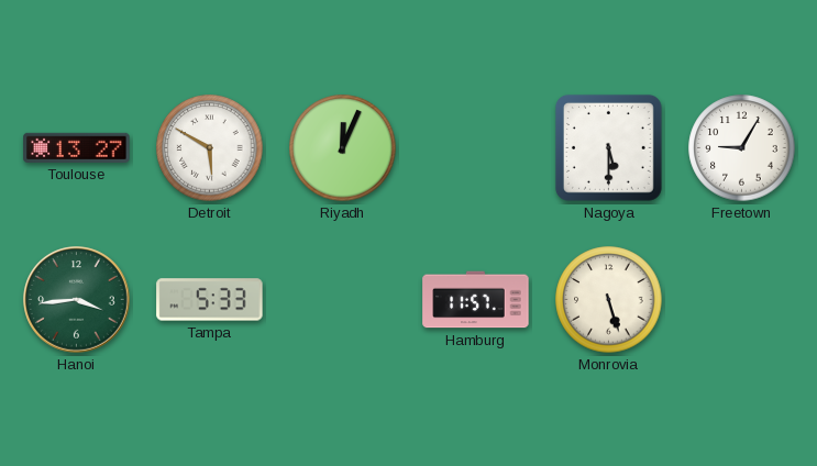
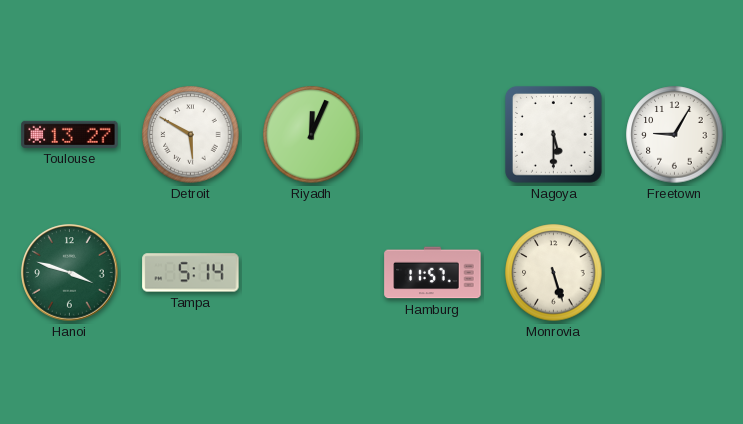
Hanoi: 3:44 -> 3:48
Tampa: 5:33 -> 5:14
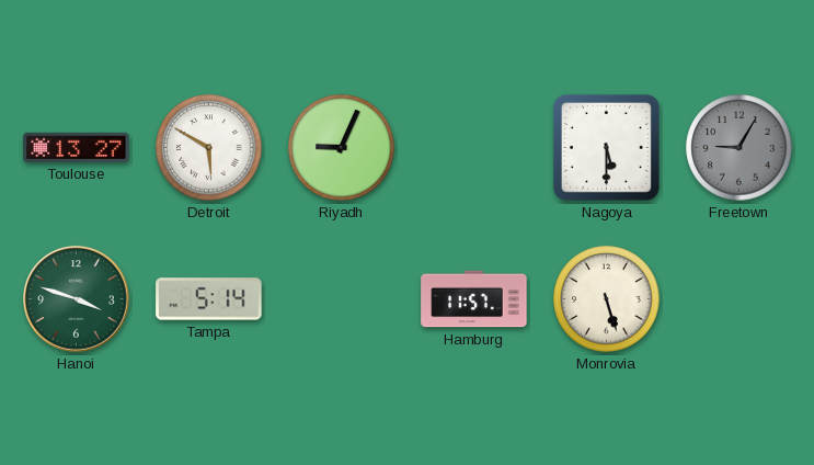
Riyadh: 12:04 -> 9:04
Freetown dial: white -> grey
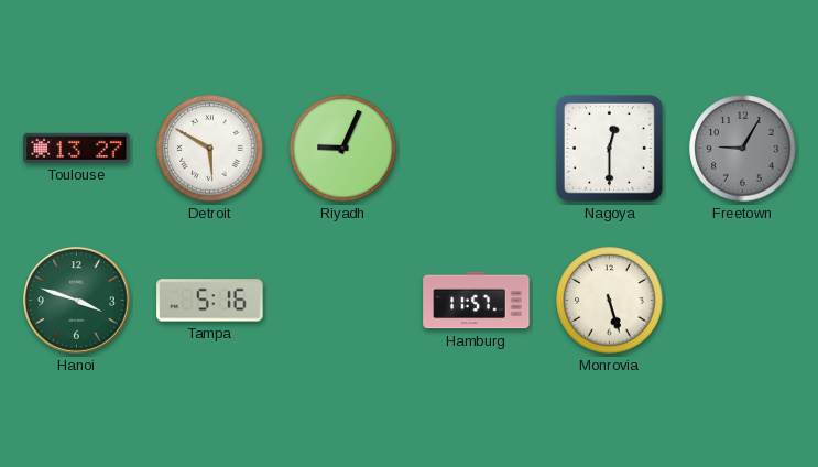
Nagoya: 5:30 -> 12:30
Tampa: 5:14 -> 5:16
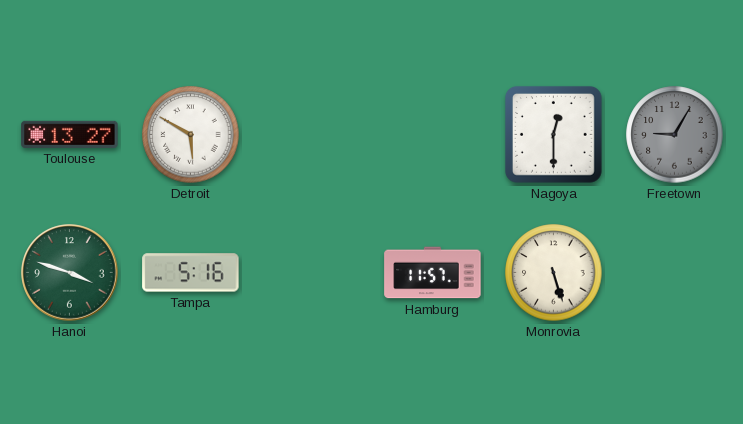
Riyadh: 9:04 -> none
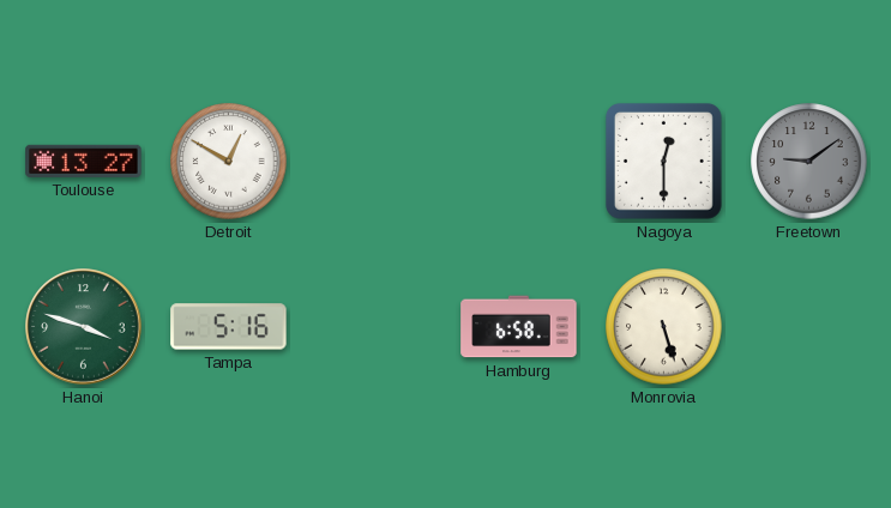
Detroit: 5:50 -> 12:50
Freetown: 9:05 -> 9:09
Hamburg: 11:57 -> 6:58
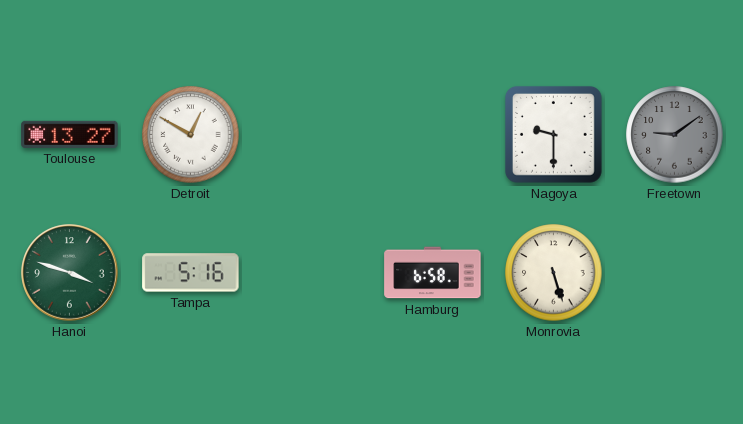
Nagoya: 12:30 -> 9:30
